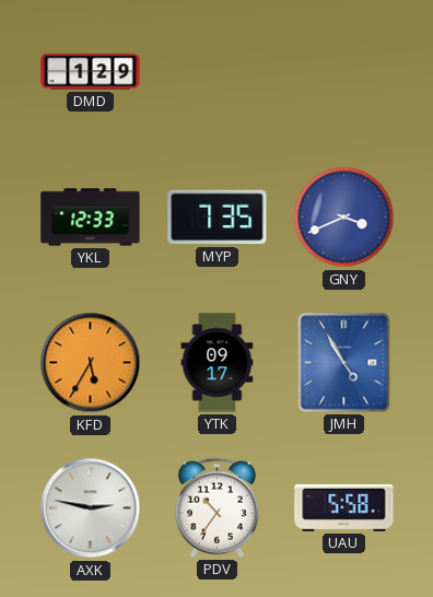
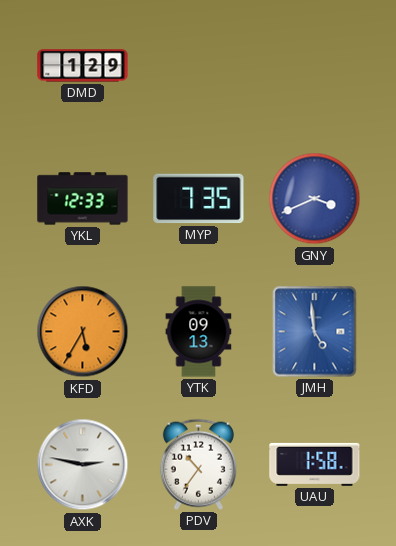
YTK: 09:17 -> 09:13
JMH: 4:55 -> 4:59
UAU: 5:58 -> 1:58
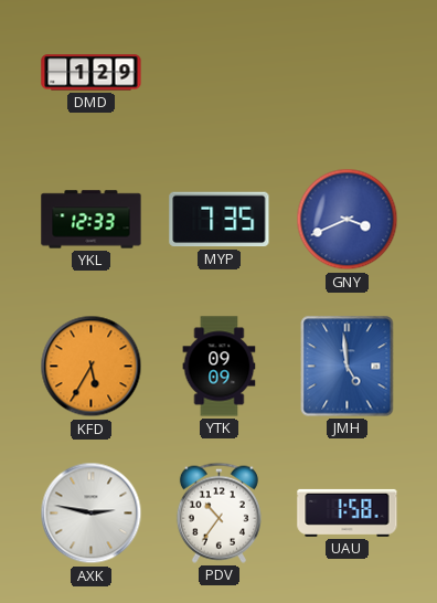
YTK: 09:13 -> 09:09
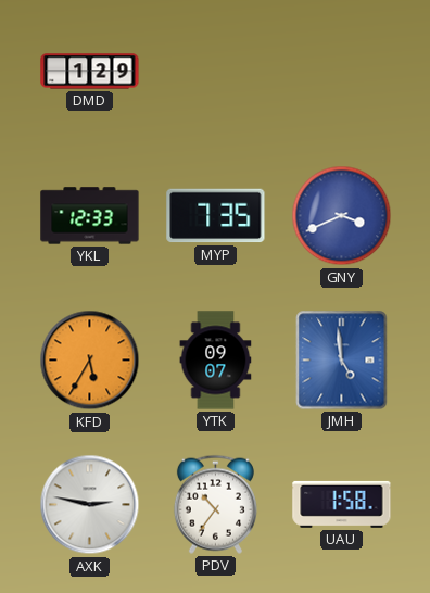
YTK: 09:09 -> 09:07
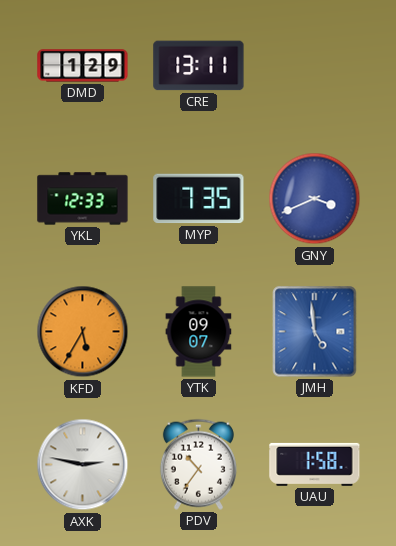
CRE: none -> 13:11
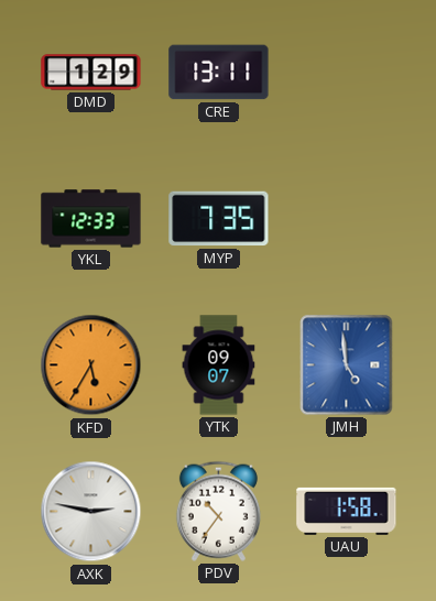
GNY: 3:41 -> none
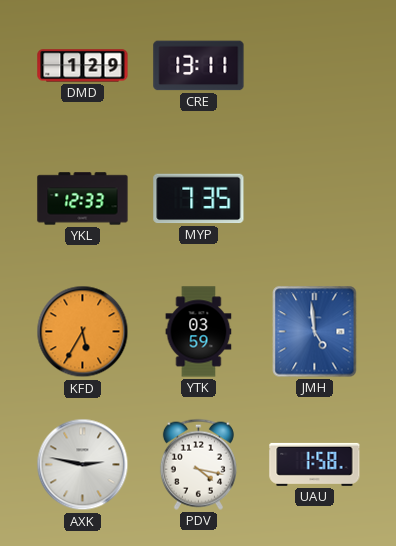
YTK: 09:07 -> 03:59
PDV: 10:36 -> 4:17
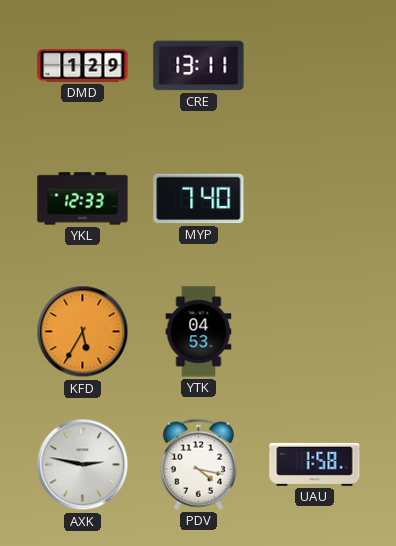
MYP: 7:35 -> 7:40
YTK: 03:59 -> 04:53
JMH: 4:59 -> none
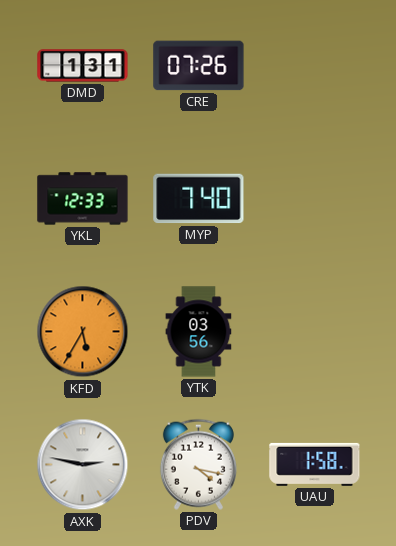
DMD: 1:29 -> 1:31
CRE: 13:11 -> 07:26
YTK: 04:53 -> 03:56
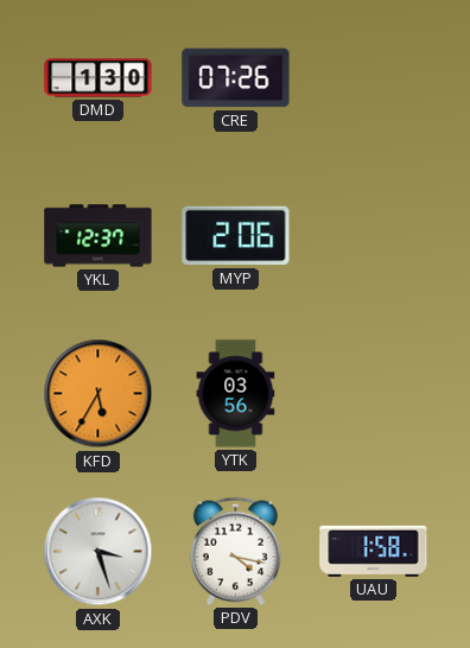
DMD: 1:31 -> 1:30
YKL: 12:33 -> 12:37
MYP: 7:40 -> 2:06
AXK: 2:47 -> 3:27
